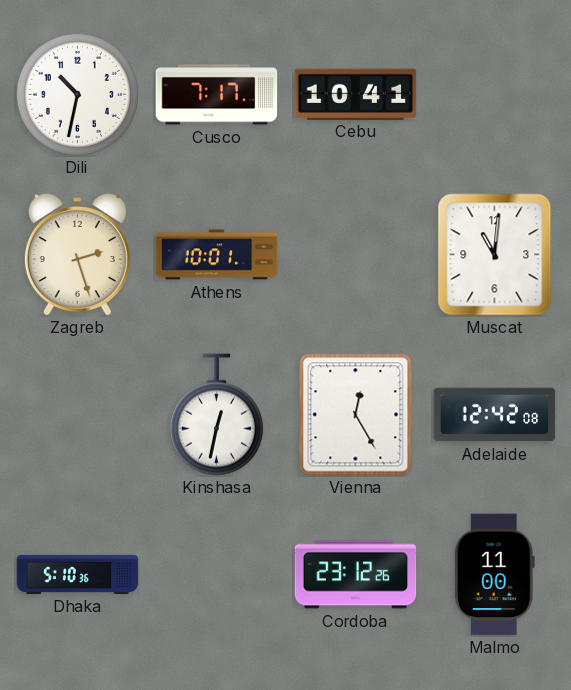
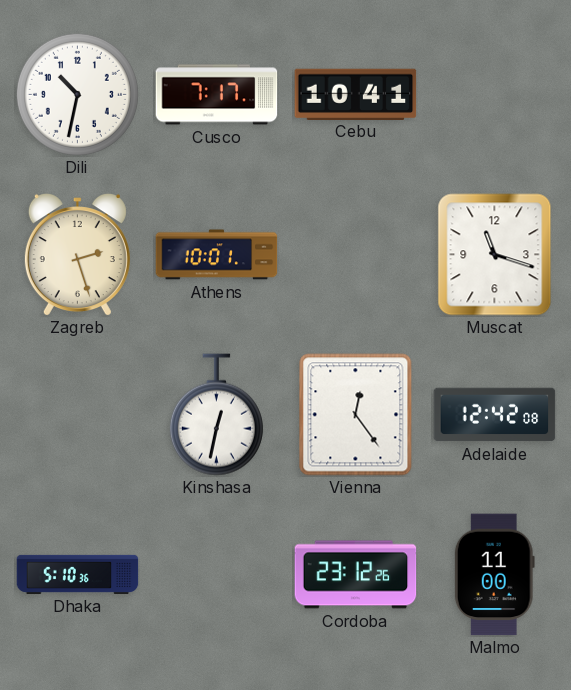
Muscat: 11:01 -> 11:18
Vienna: 12:25 -> 12:24
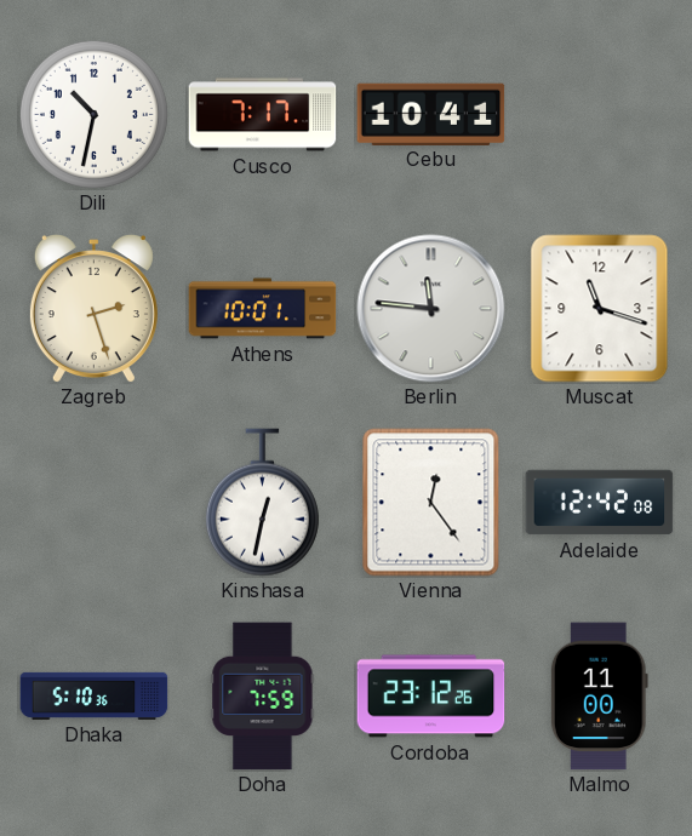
Berlin: none -> 11:46
Doha: none -> 7:59
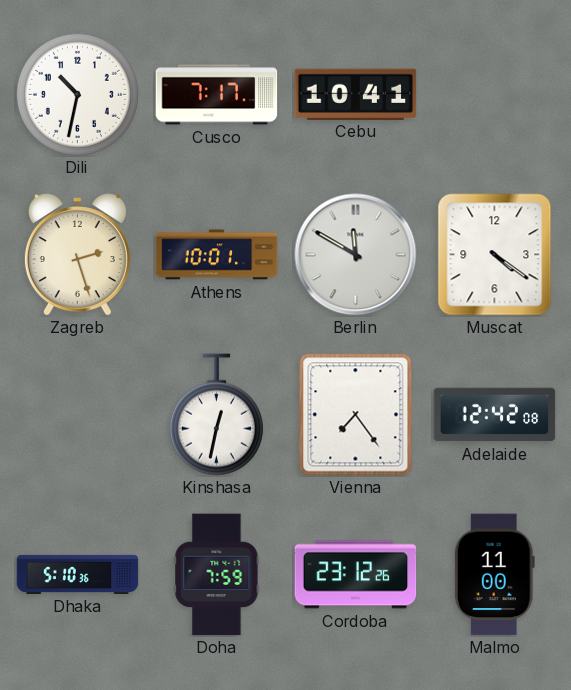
Berlin: 11:46 -> 11:50
Muscat: 11:18 -> 4:21
Vienna: 12:24 -> 7:24
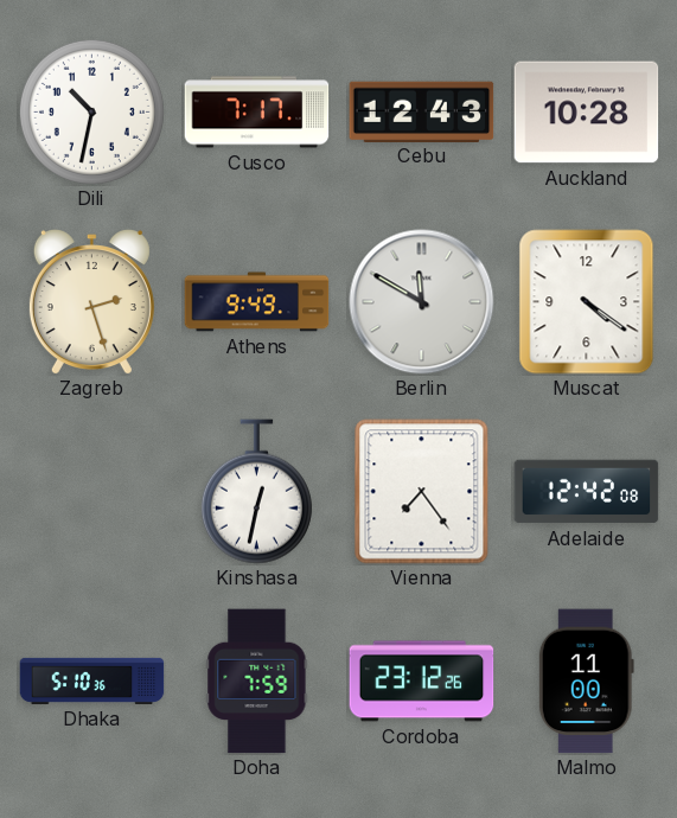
Cebu: 10:41 -> 12:43
Auckland: none -> 10:28
Athens: 10:01 -> 9:49
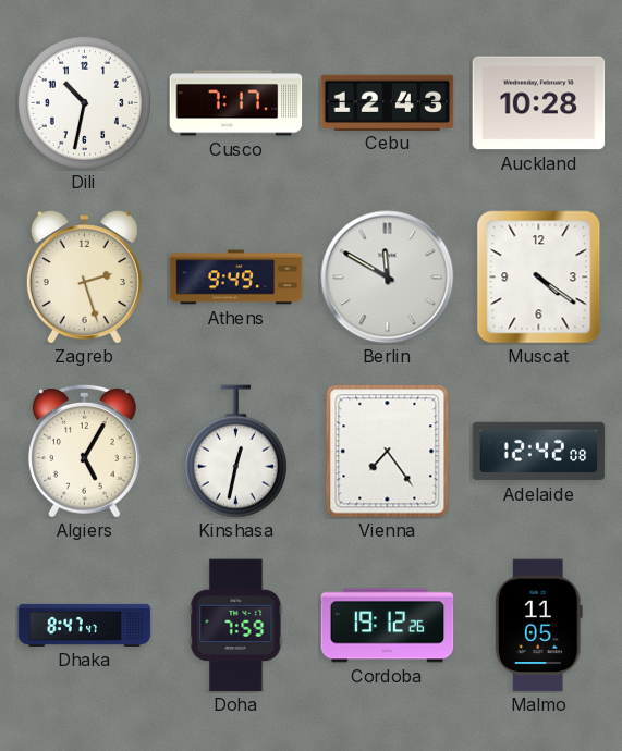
Algiers: none -> 5:05
Dhaka: 5:10 -> 8:47
Cordoba: 23:12 -> 19:12
Malmo: 11:00 -> 11:05
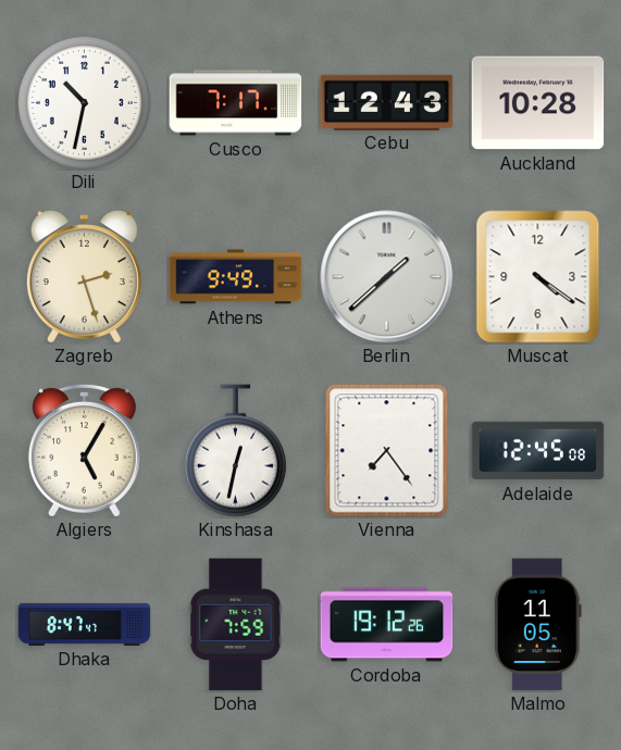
Berlin: 11:50 -> 1:38
Adelaide: 12:42 -> 12:45
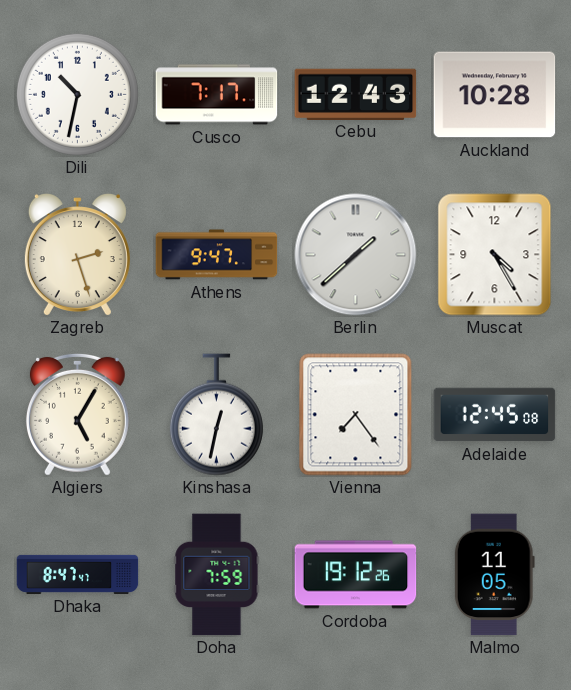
Athens: 9:49 -> 9:47
Muscat: 4:21 -> 4:25
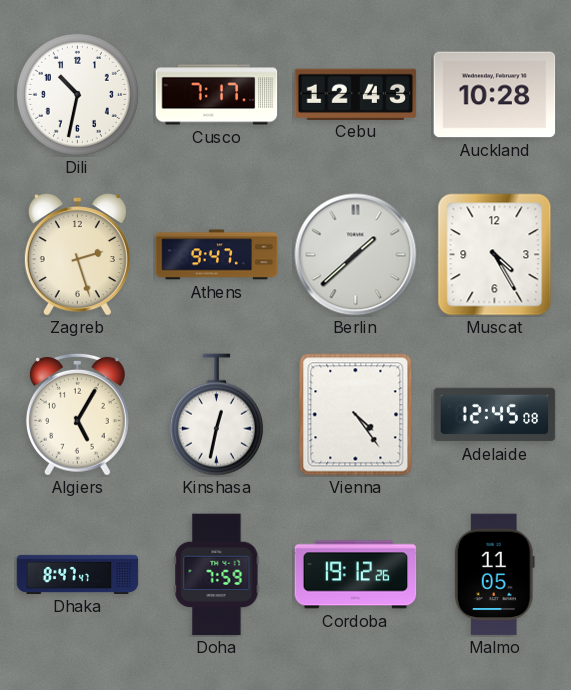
Vienna: 7:24 -> 4:24
